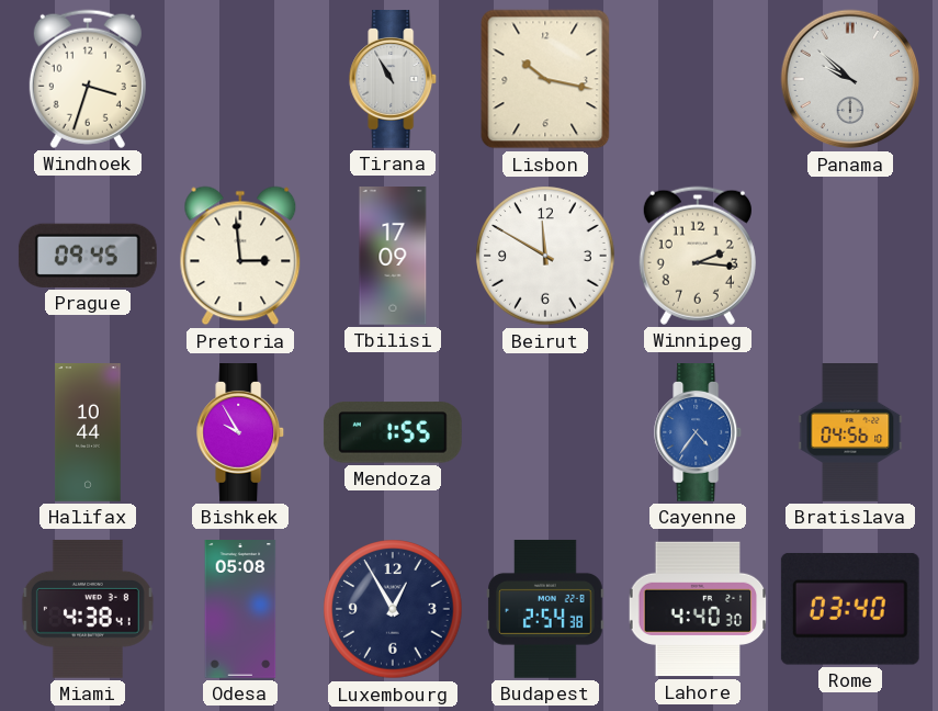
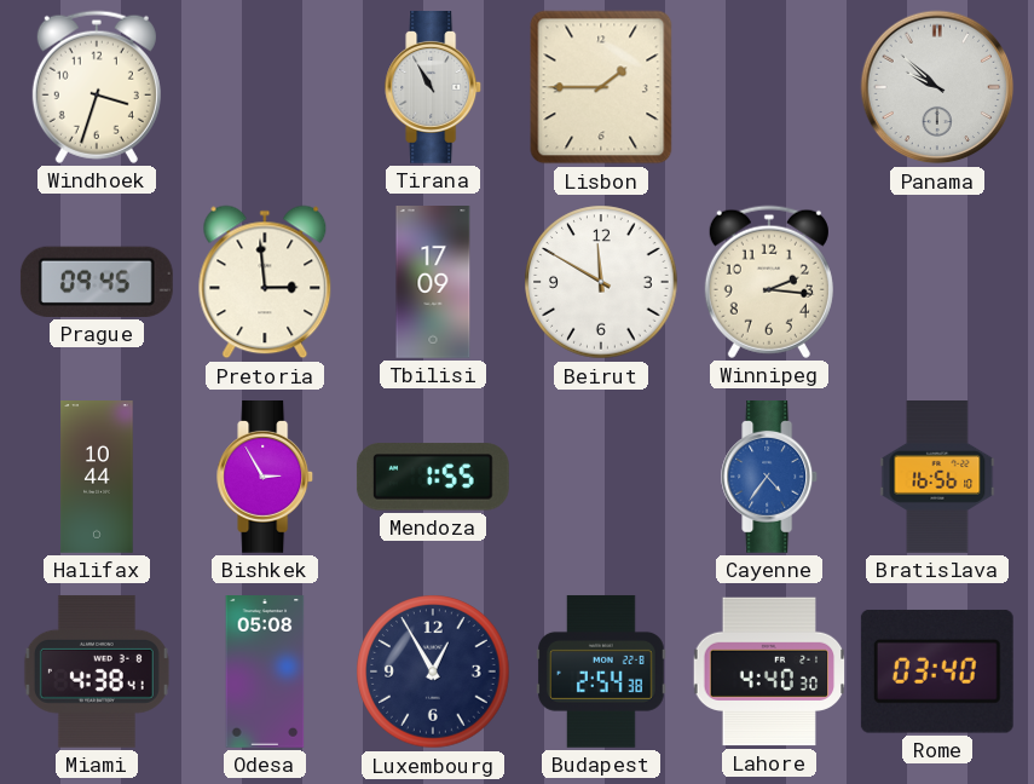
Lisbon: 10:17 -> 1:45
Bishkek: 9:55 -> 2:55
Bratislava: 04:56 -> 16:56
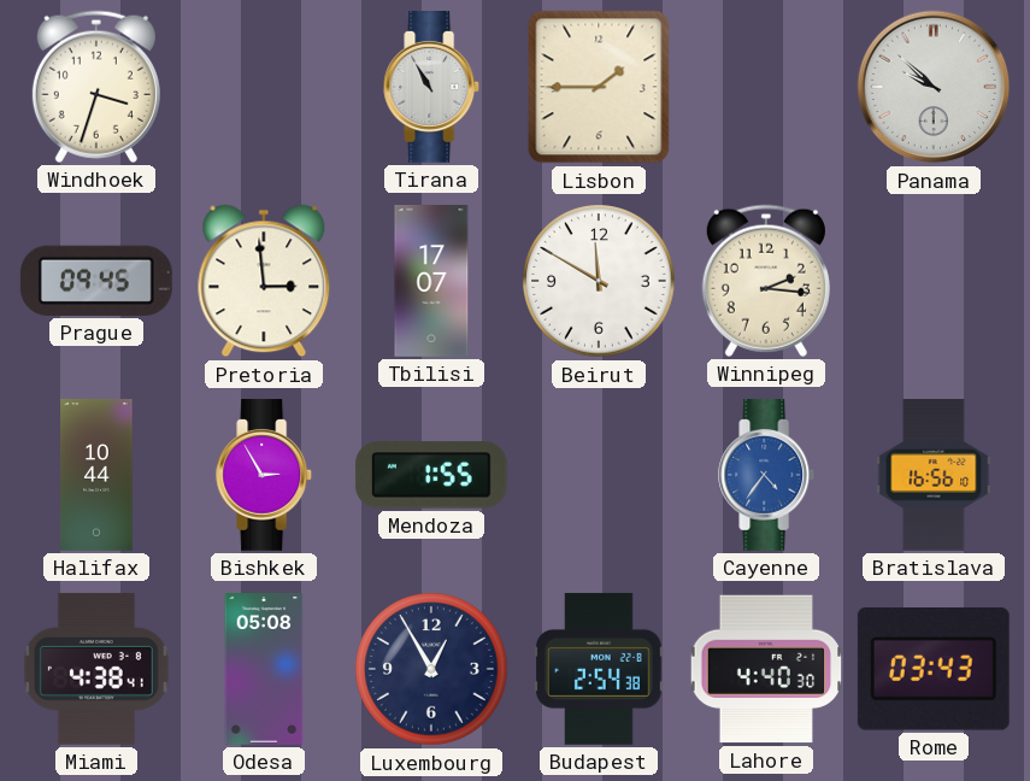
Tbilisi: 17:09 -> 17:07
Rome: 03:40 -> 03:43
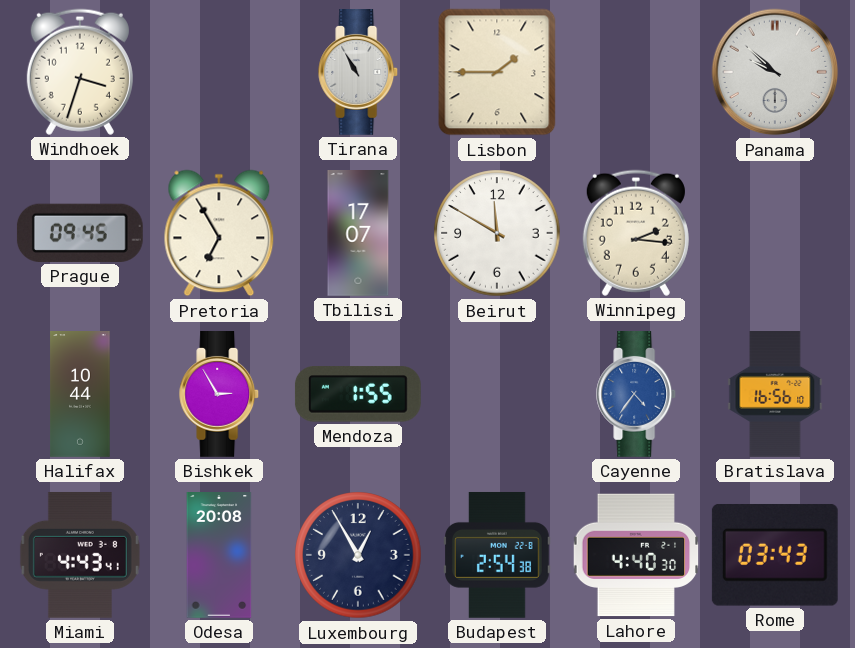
Pretoria: 2:59 -> 6:55
Miami: 4:38 -> 4:43
Odesa: 05:08 -> 20:08
